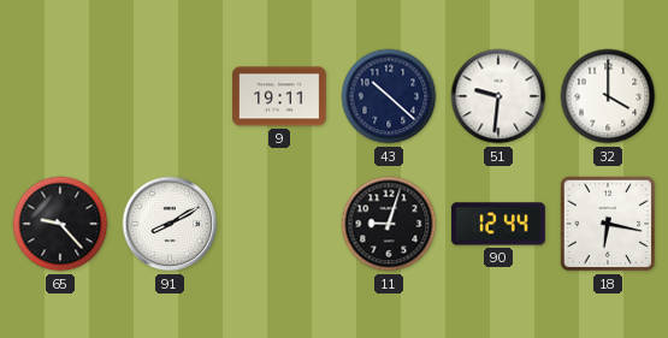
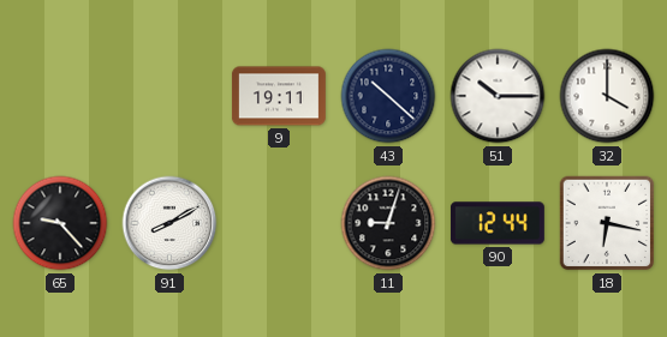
51: 9:31 -> 10:15
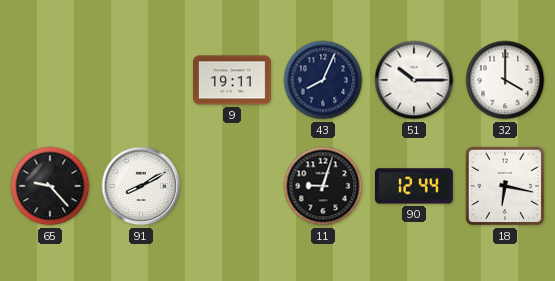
43: 10:22 -> 8:04
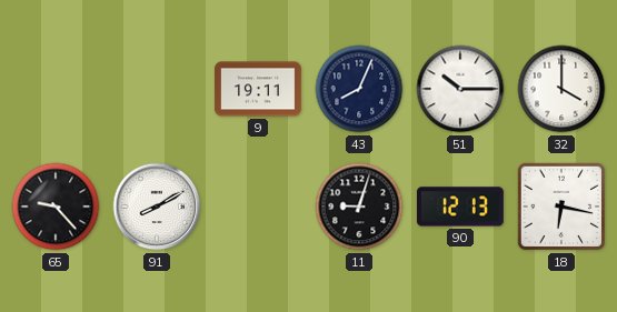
90: 12:44 -> 12:13
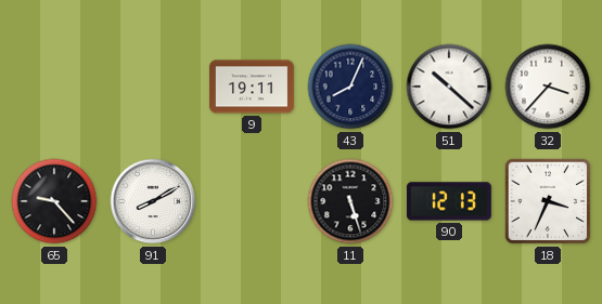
51: 10:15 -> 10:22
32: 4:00 -> 3:37
11: 9:03 -> 5:27
18: 6:17 -> 3:34
